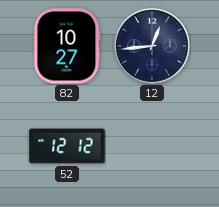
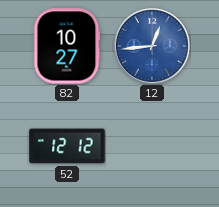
12 dial: navy -> blue
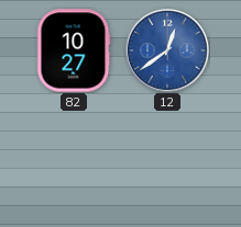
12: 12:44 -> 12:39
52: 12:12 -> none
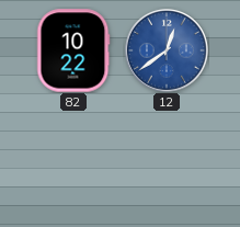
82: 10:27 -> 10:22
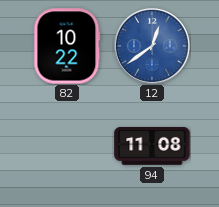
94: none -> 11:08
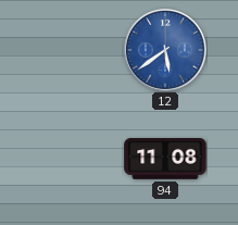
82: 10:22 -> none
12: 12:39 -> 5:39
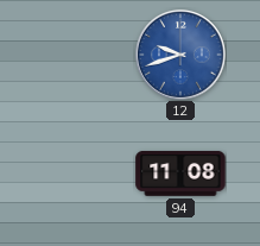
12: 5:39 -> 9:42
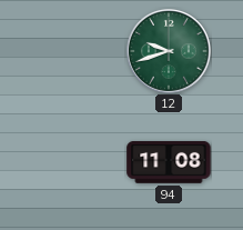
12 dial: blue -> green
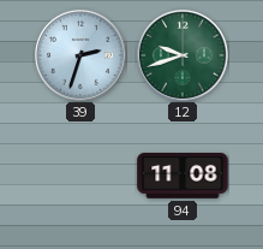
39: none -> 2:33
